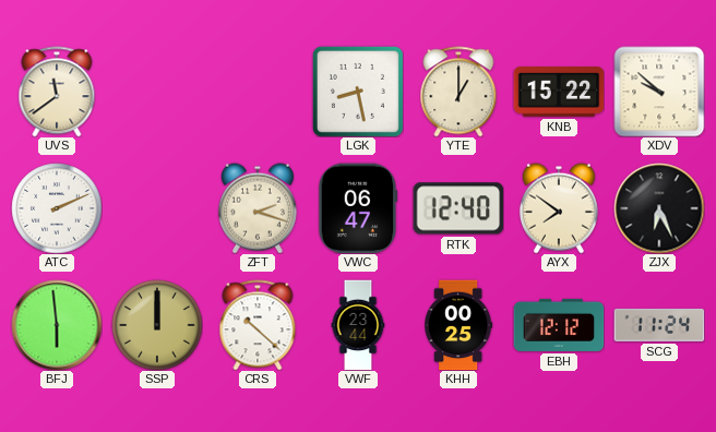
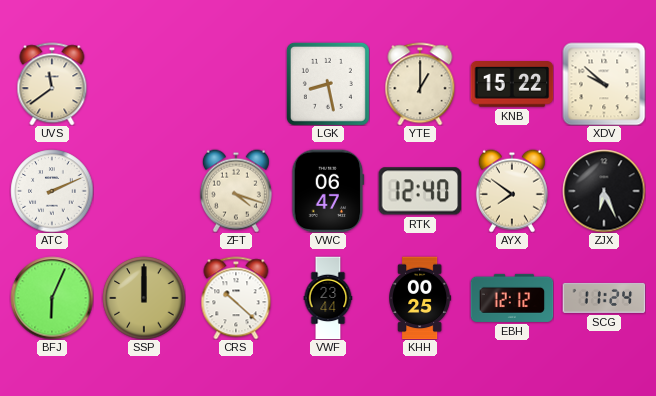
ZFT: 2:18 -> 4:18
BFJ: 5:59 -> 6:04
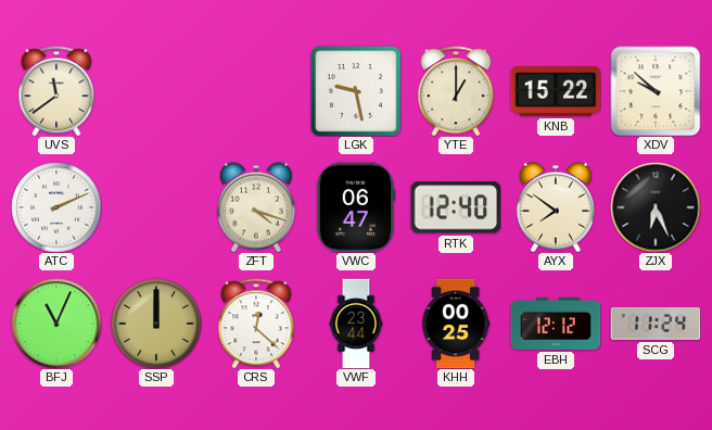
LGK: 8:28 -> 9:28
BFJ: 6:04 -> 11:04
CRS: 10:22 -> 12:22
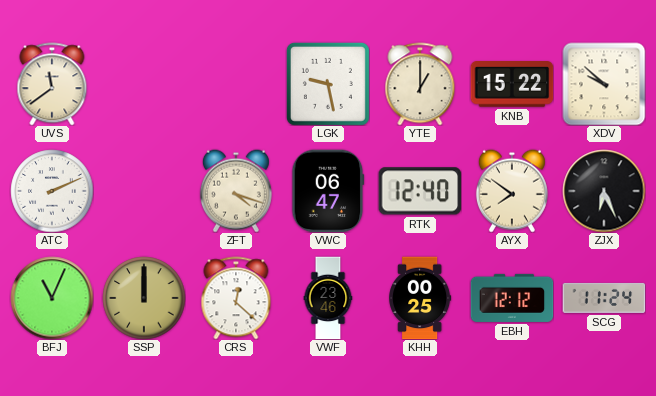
VWF: 23:44 -> 23:46
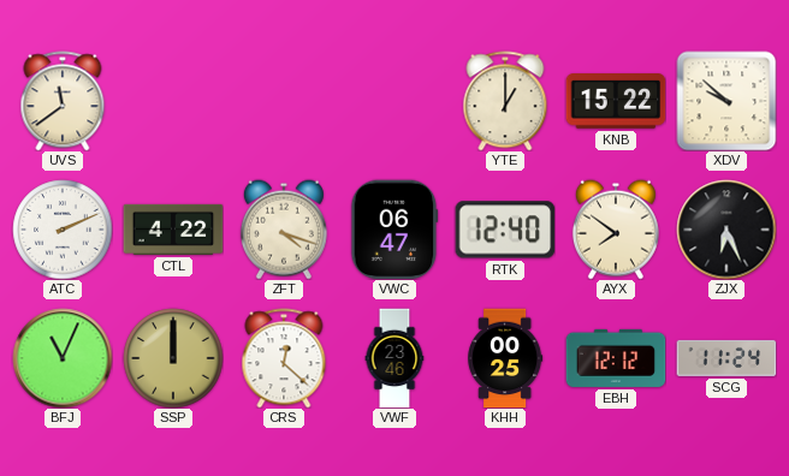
LGK: 9:28 -> none
CTL: none -> 4:22
